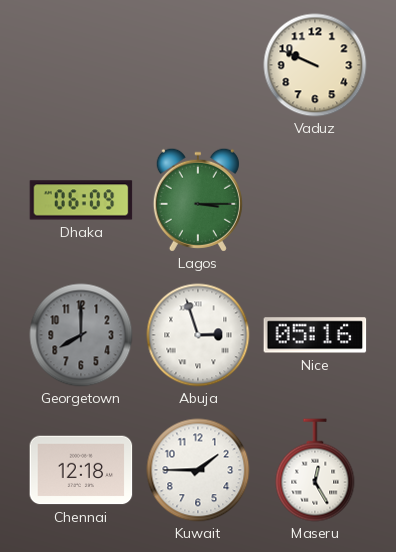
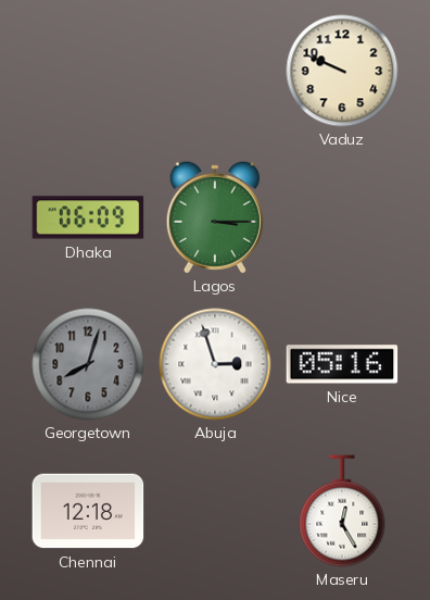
Georgetown: 8:00 -> 8:03
Kuwait: 1:45 -> none
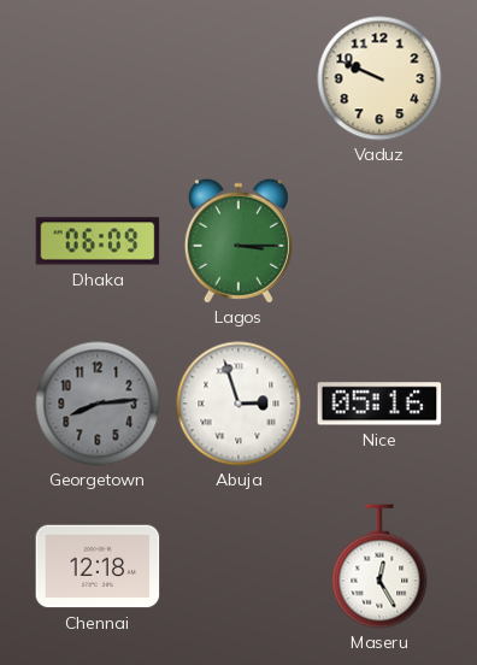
Georgetown: 8:03 -> 8:14
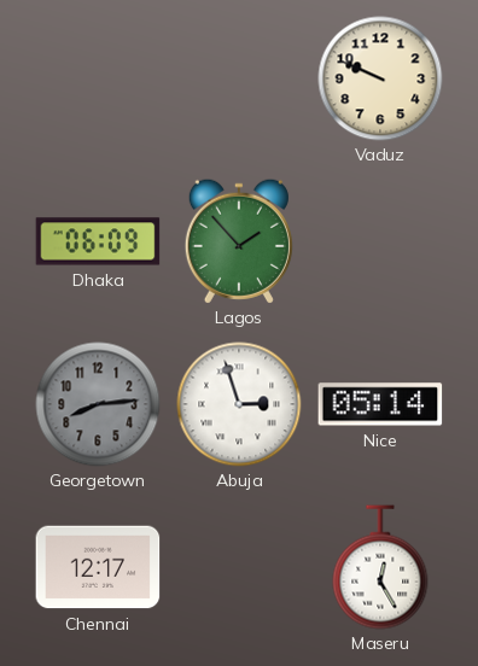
Lagos: 3:15 -> 1:53
Nice: 05:16 -> 05:14
Chennai: 12:18 -> 12:17
